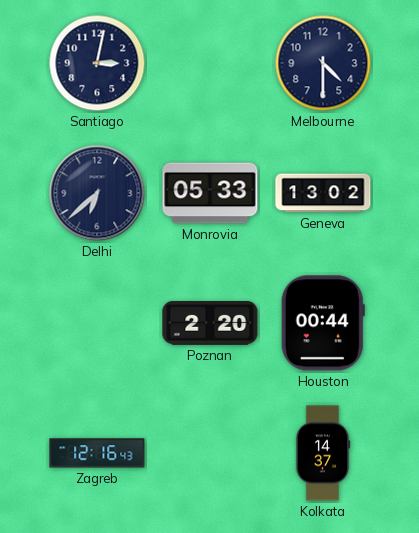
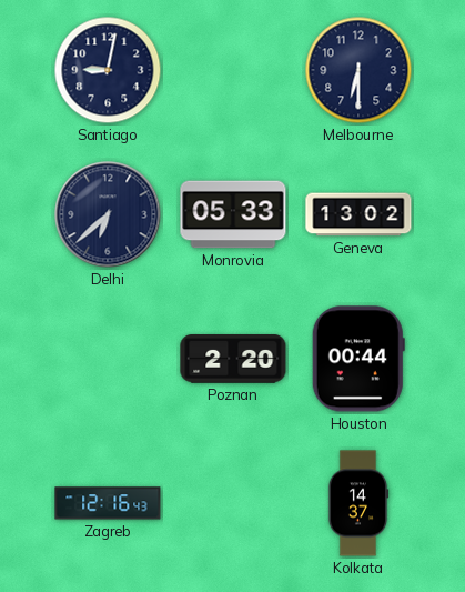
Santiago: 3:02 -> 9:02
Melbourne: 4:30 -> 6:30
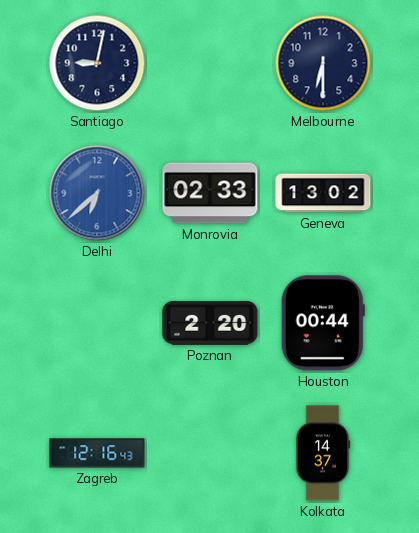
Delhi dial: navy -> blue
Monrovia: 05:33 -> 02:33
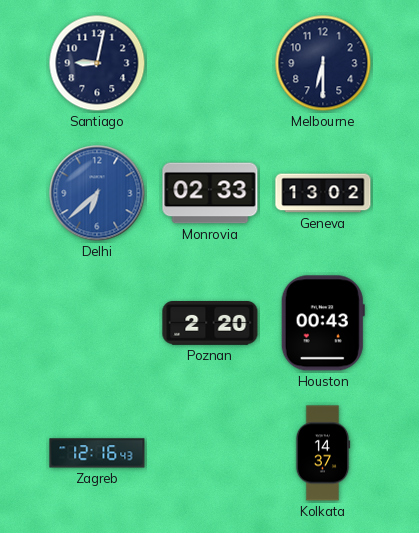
Houston: 00:44 -> 00:43
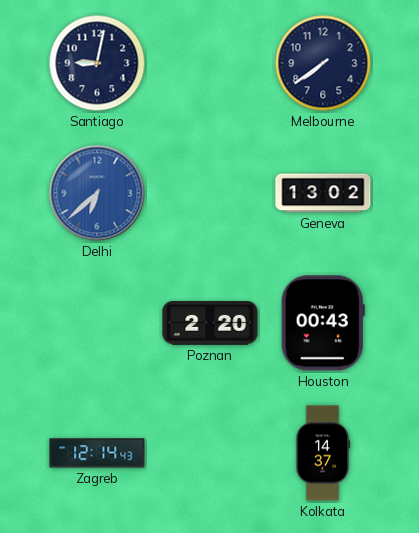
Melbourne: 6:30 -> 7:39
Monrovia: 02:33 -> none
Zagreb: 12:16 -> 12:14
